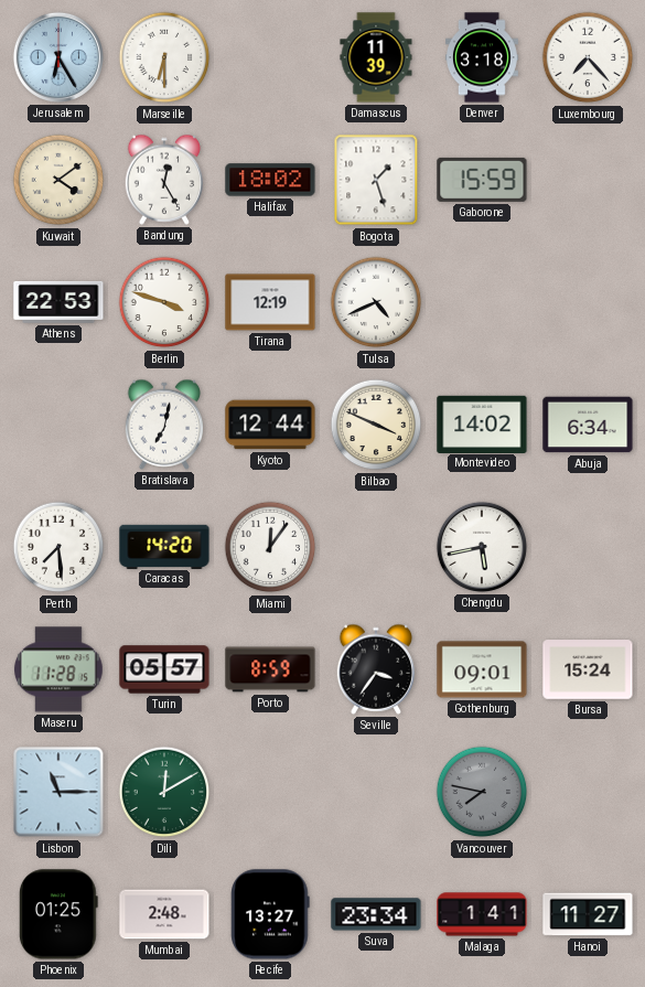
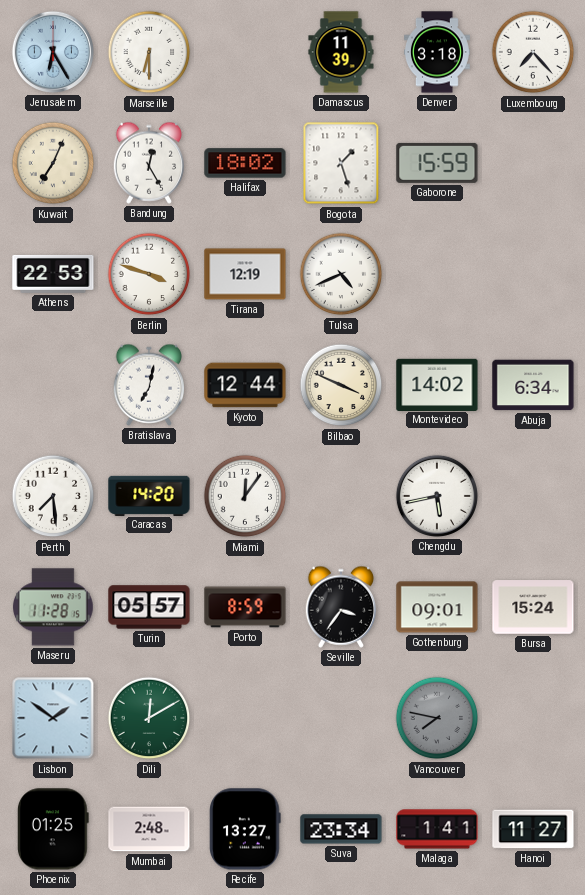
Kuwait: 4:09 -> 7:04
Lisbon: 11:15 -> 1:51
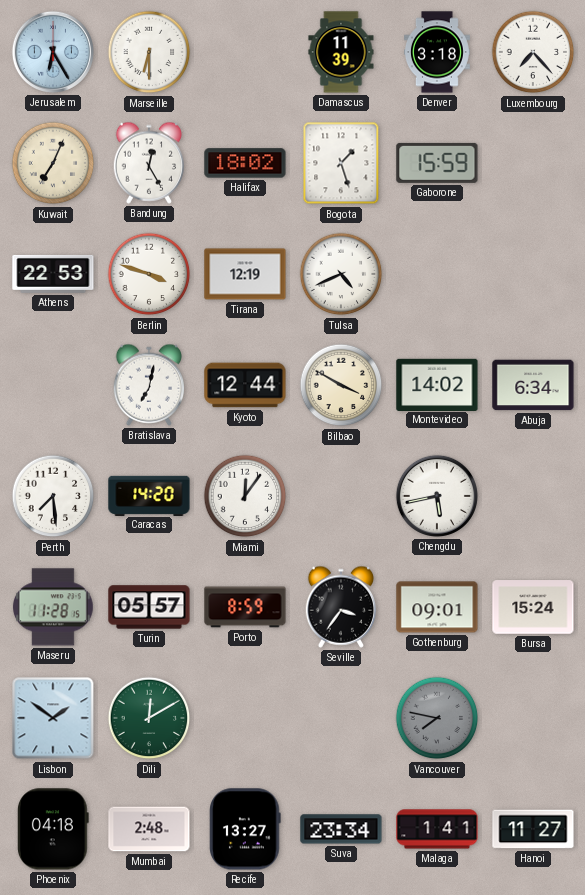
Bilbao: 3:49 -> 3:50
Phoenix: 01:25 -> 04:18
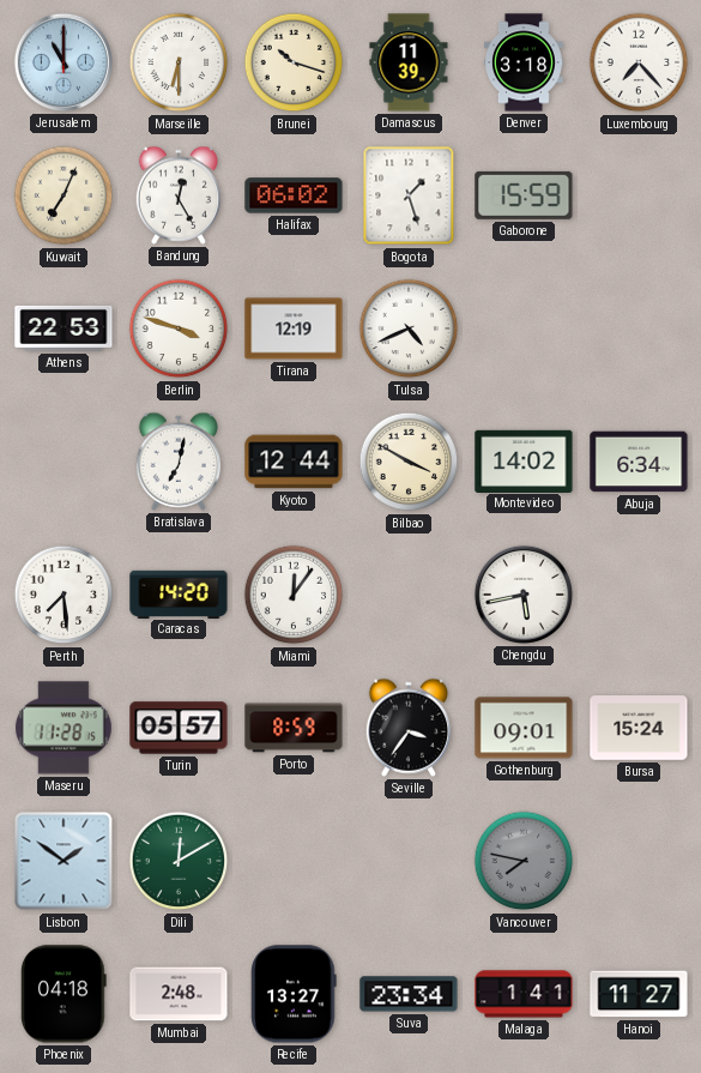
Jerusalem: 6:25 -> 11:00
Brunei: none -> 10:18
Halifax: 18:02 -> 06:02
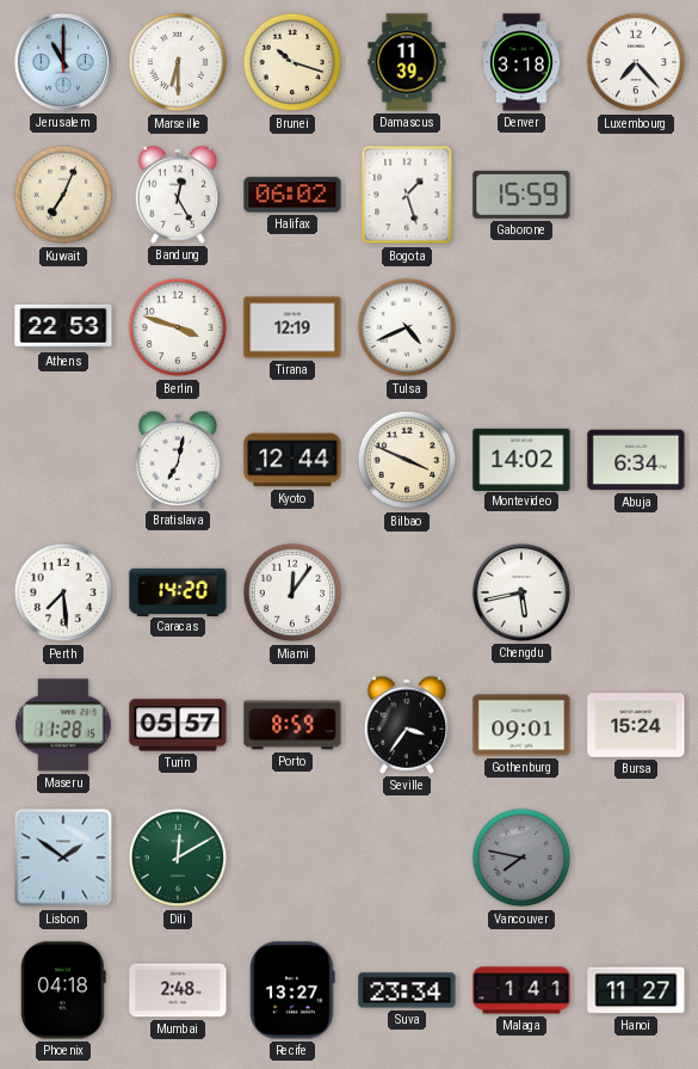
Bilbao: 3:50 -> 3:49
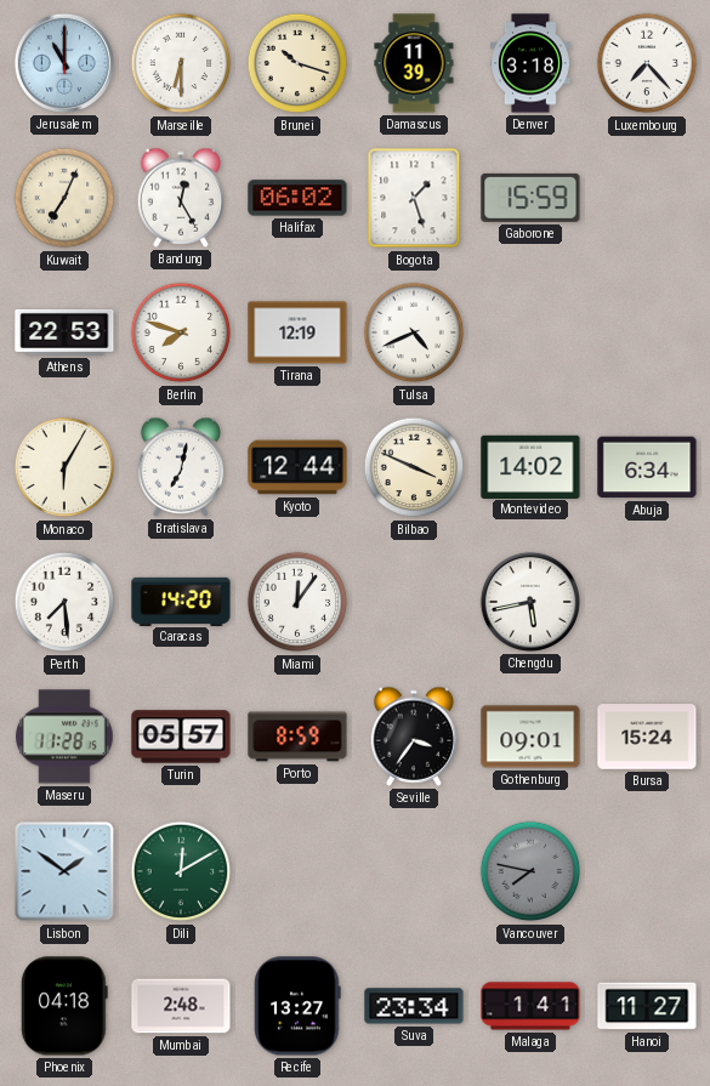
Berlin: 3:48 -> 7:48
Monaco: none -> 6:05
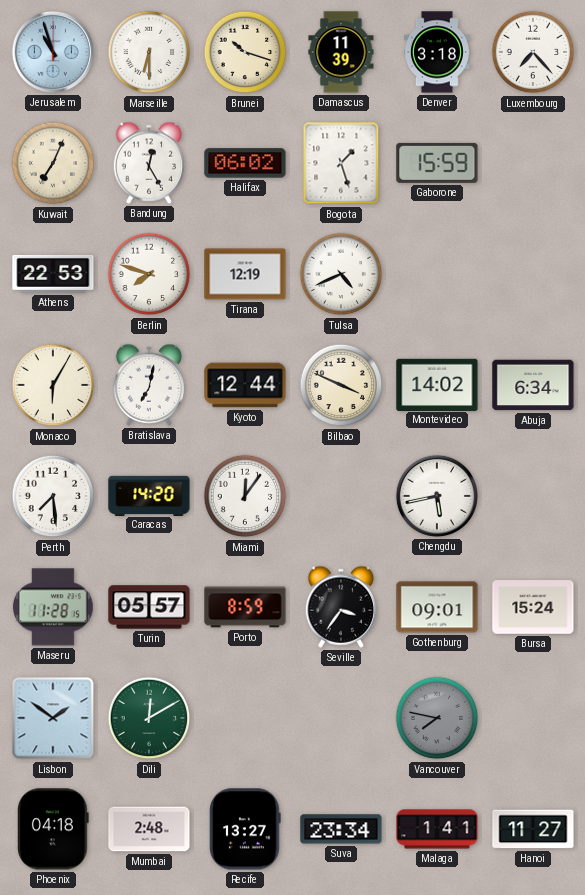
Jerusalem: 11:00 -> 10:57
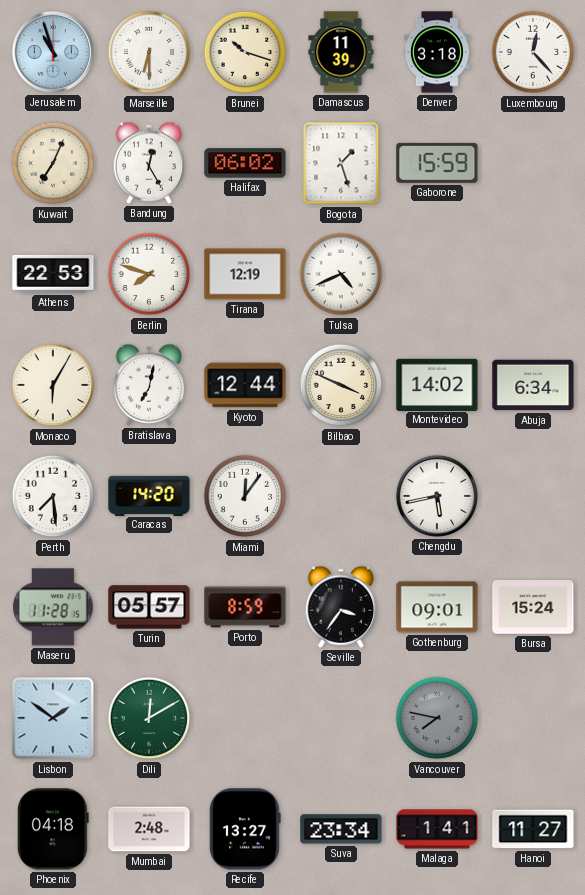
Luxembourg: 7:23 -> 12:23
